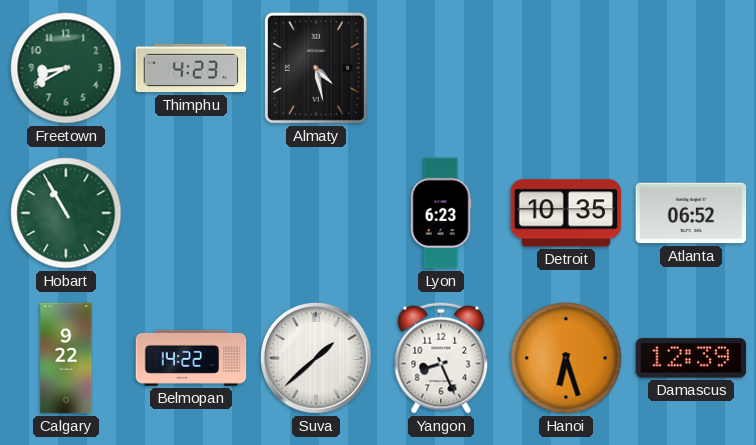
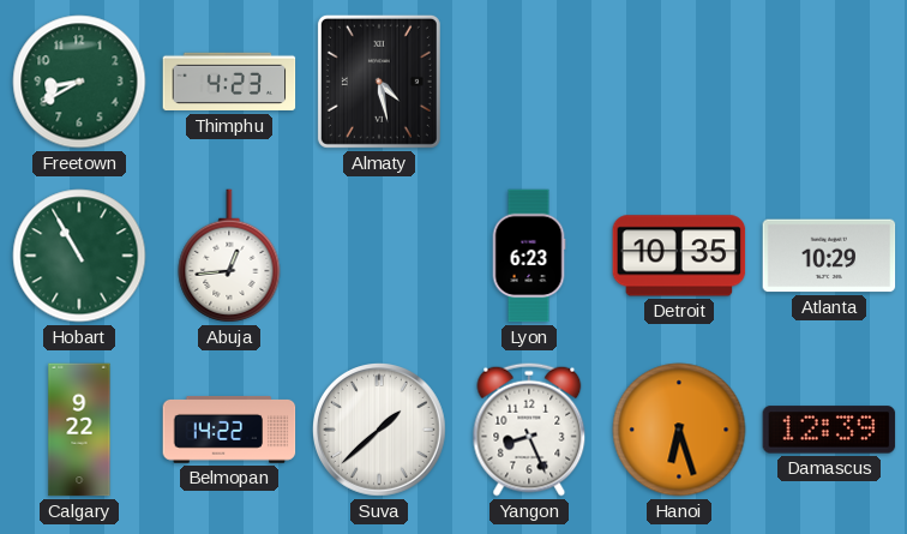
Abuja: none -> 12:44
Atlanta: 06:52 -> 10:29
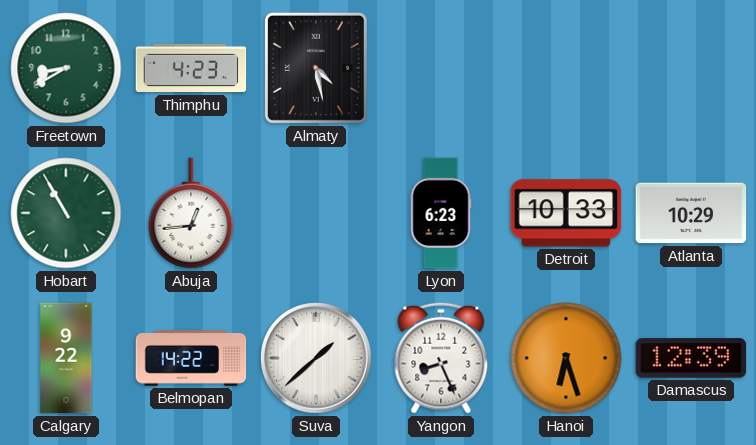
Detroit: 10:35 -> 10:33
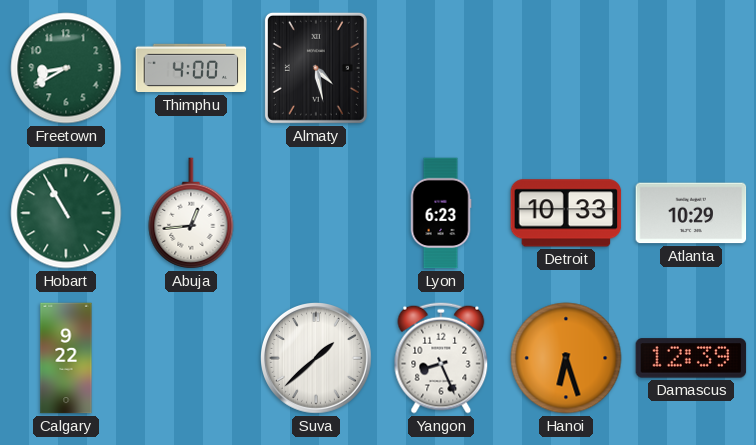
Thimphu: 4:23 -> 4:00
Belmopan: 14:22 -> none
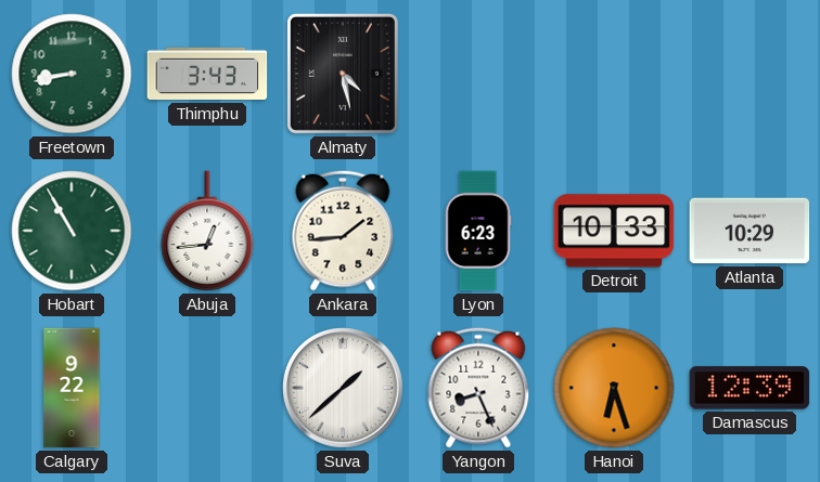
Freetown: 8:40 -> 8:43
Thimphu: 4:00 -> 3:43
Ankara: none -> 1:44
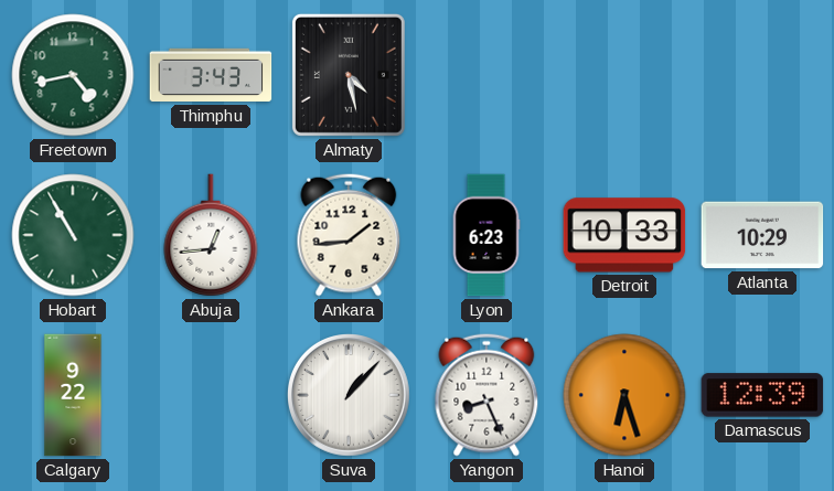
Freetown: 8:43 -> 4:43
Suva: 1:38 -> 1:07
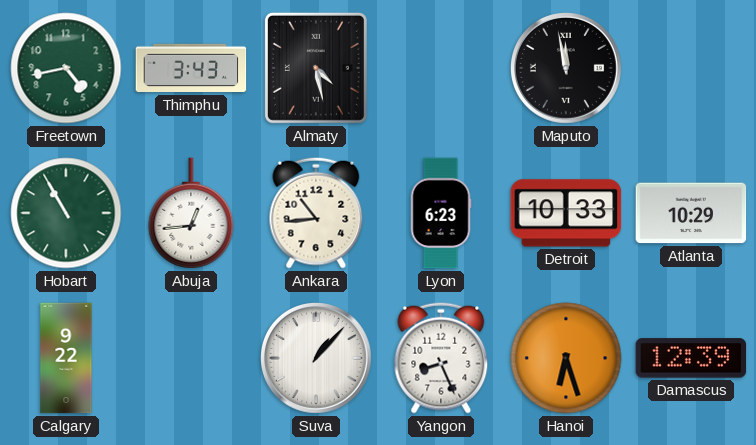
Maputo: none -> 11:58
Ankara: 1:44 -> 10:44
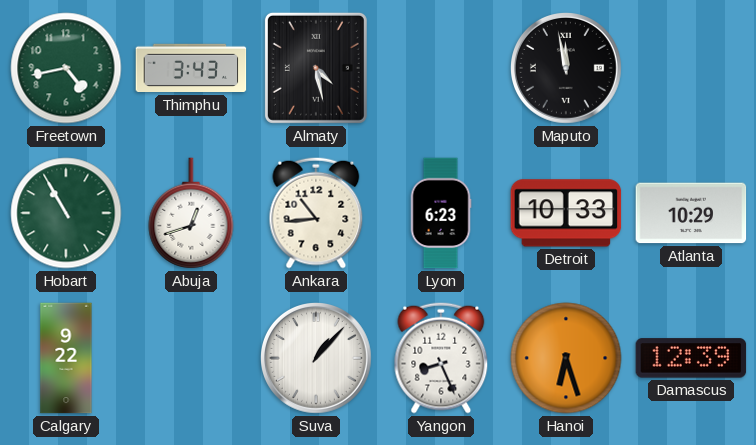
Abuja: 12:44 -> 12:42
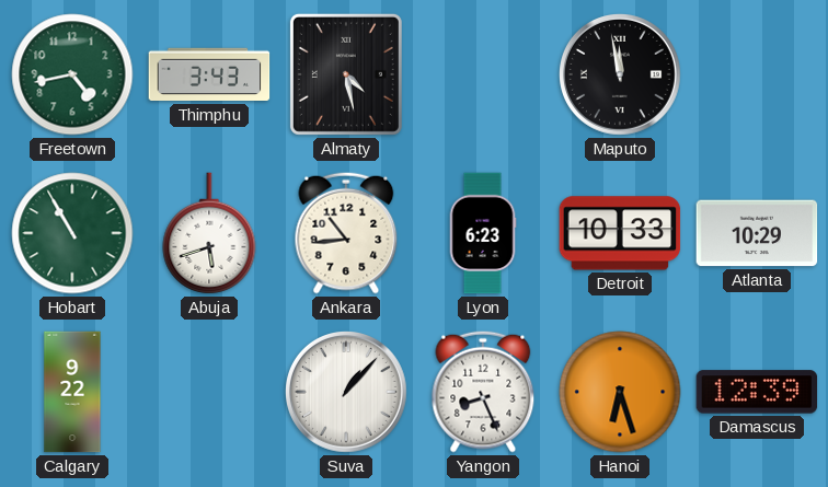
Abuja: 12:42 -> 5:42
